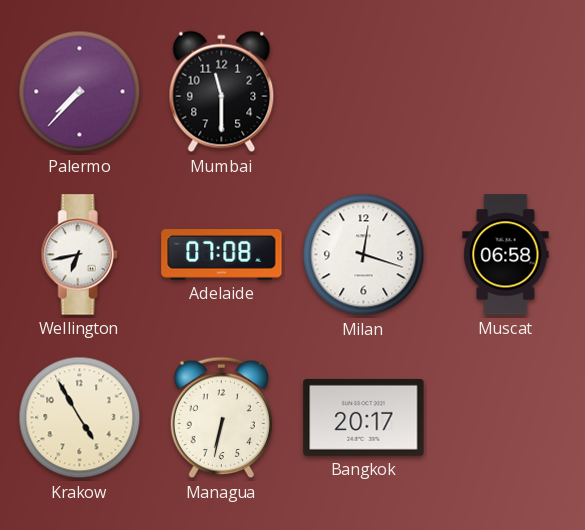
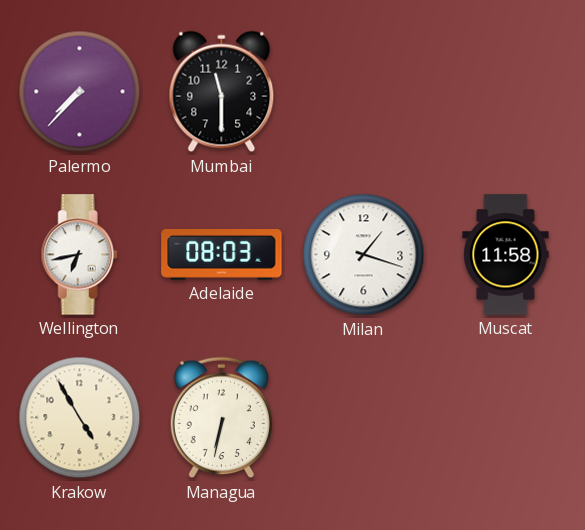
Adelaide: 07:08 -> 08:03
Milan: 12:18 -> 1:18
Muscat: 06:58 -> 11:58
Bangkok: 20:17 -> none
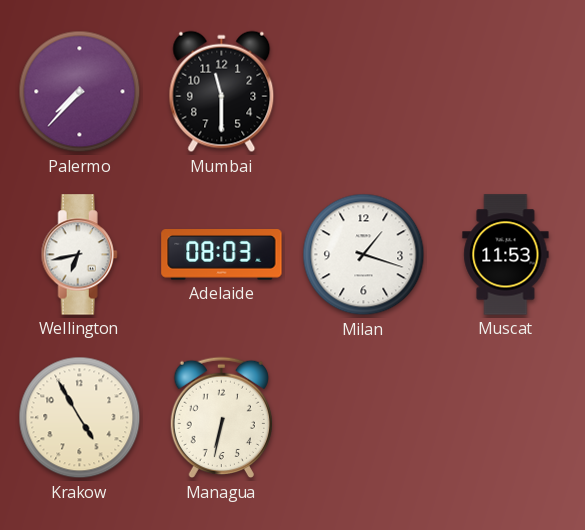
Muscat: 11:58 -> 11:53
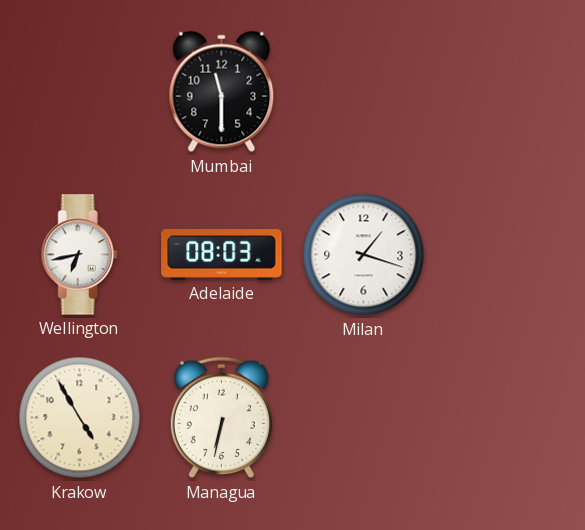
Palermo: 7:37 -> none
Muscat: 11:53 -> none
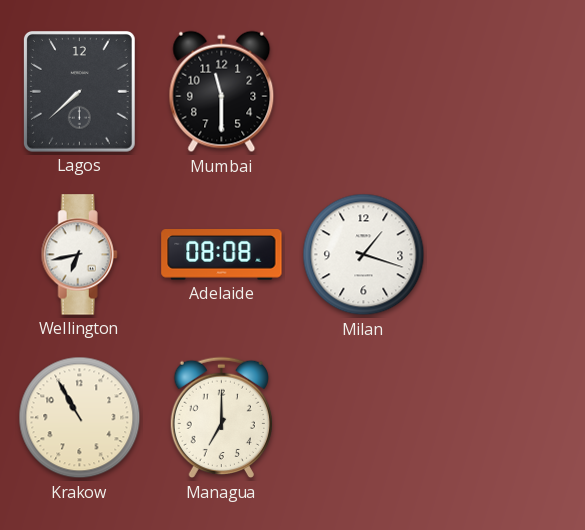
Lagos: none -> 7:38
Adelaide: 08:03 -> 08:08
Krakow: 4:55 -> 10:55
Managua: 6:32 -> 7:00
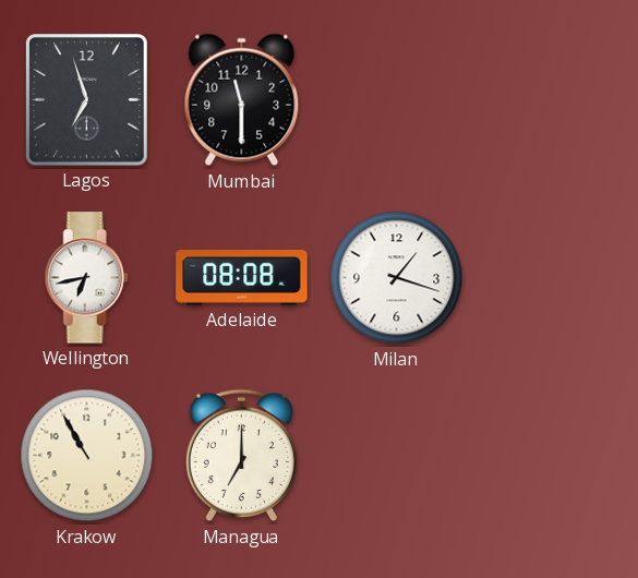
Lagos: 7:38 -> 6:57
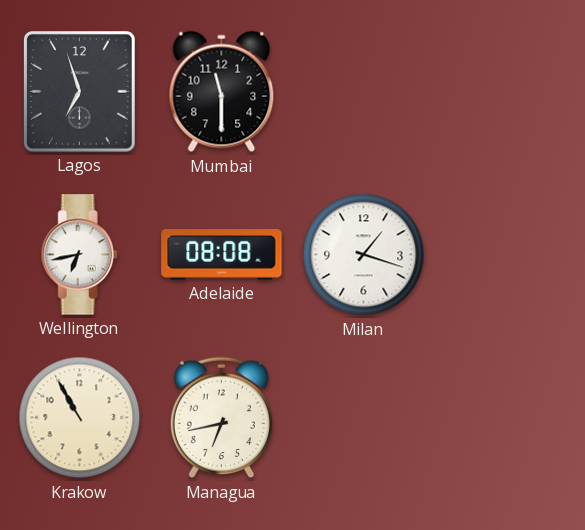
Managua: 7:00 -> 6:43
